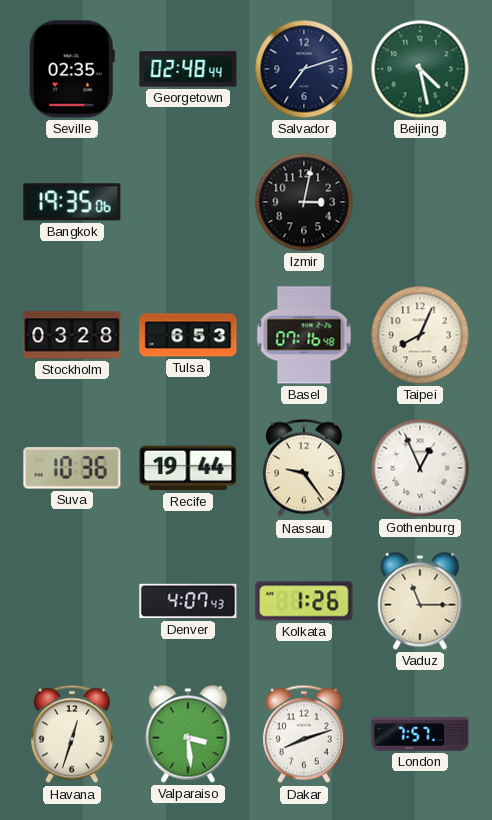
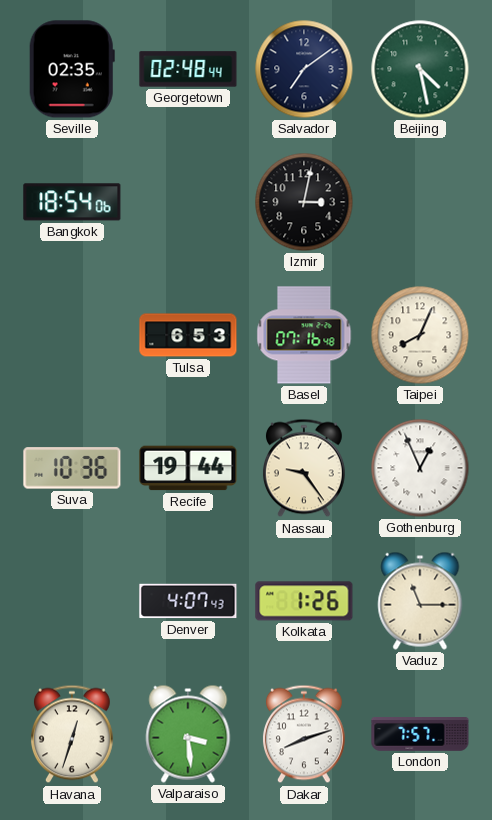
Salvador: 7:12 -> 7:09
Bangkok: 19:35 -> 18:54
Stockholm: 03:28 -> none
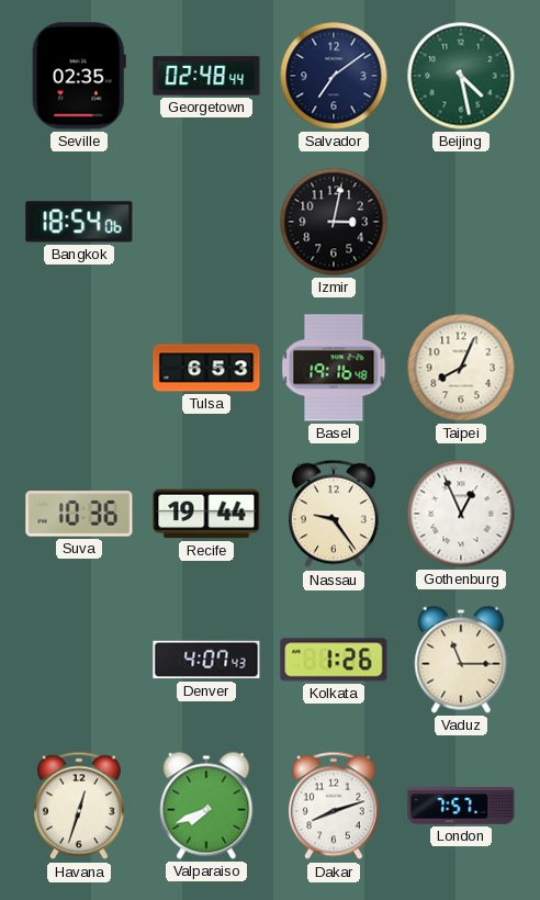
Basel: 07:16 -> 19:16
Valparaiso: 3:29 -> 7:41
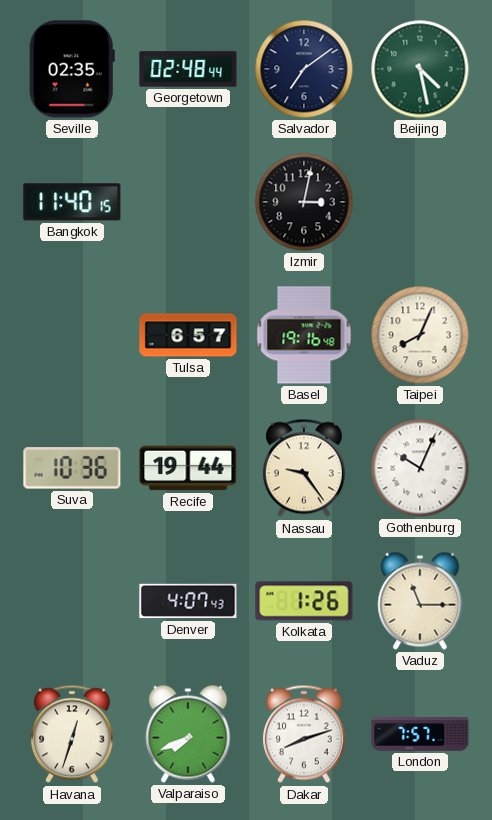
Bangkok: 18:54 -> 11:40
Tulsa: 6:53 -> 6:57
Gothenburg: 12:56 -> 10:04
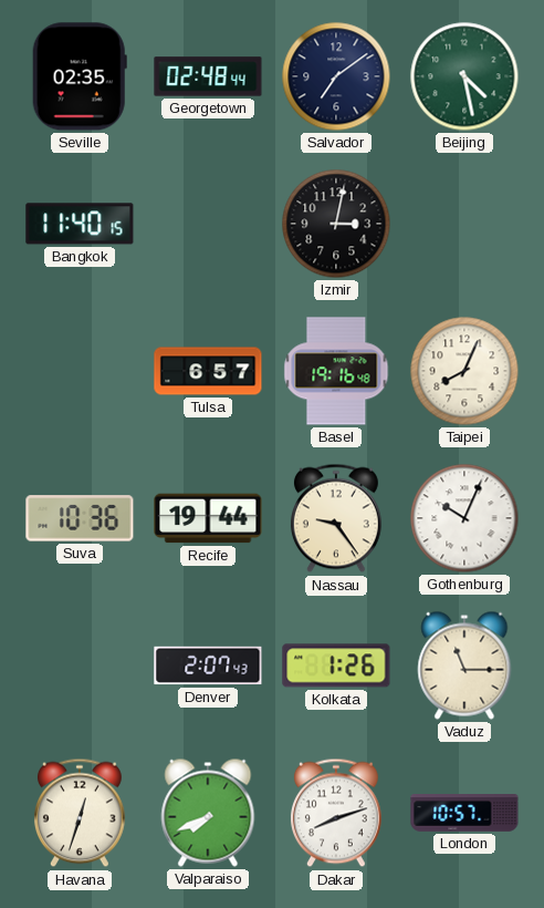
Denver: 4:07 -> 2:07
London: 7:57 -> 10:57
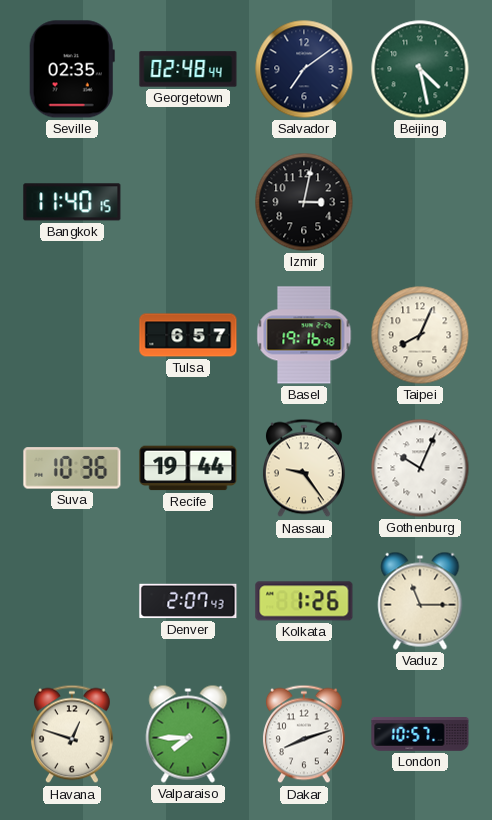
Havana: 12:33 -> 12:48
Valparaiso: 7:41 -> 7:45
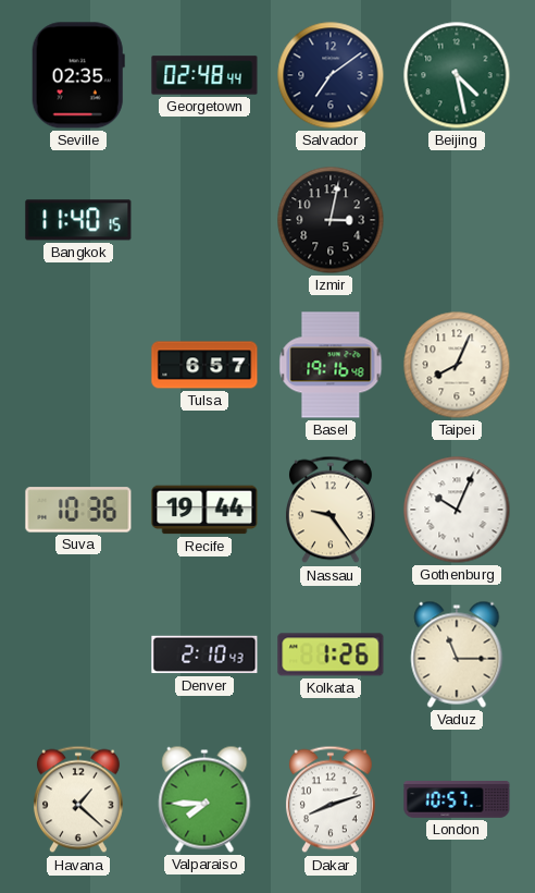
Denver: 2:07 -> 2:10
Havana: 12:48 -> 1:22
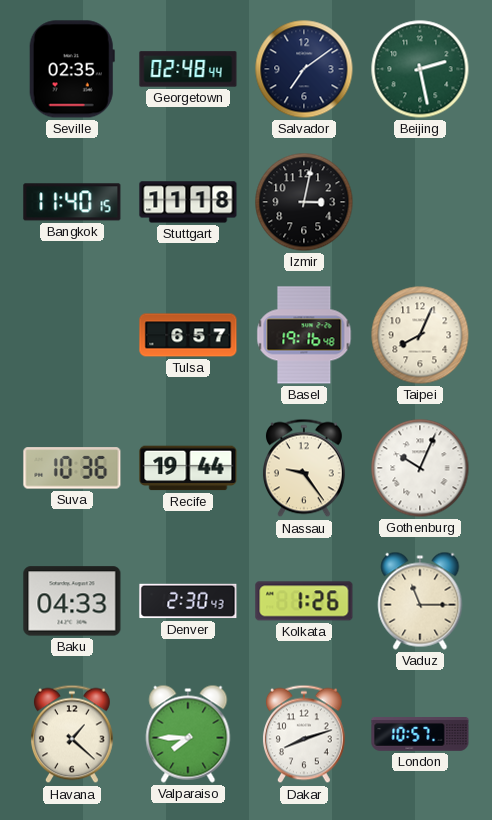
Beijing: 4:28 -> 2:28
Stuttgart: none -> 11:18
Baku: none -> 04:33
Denver: 2:10 -> 2:30
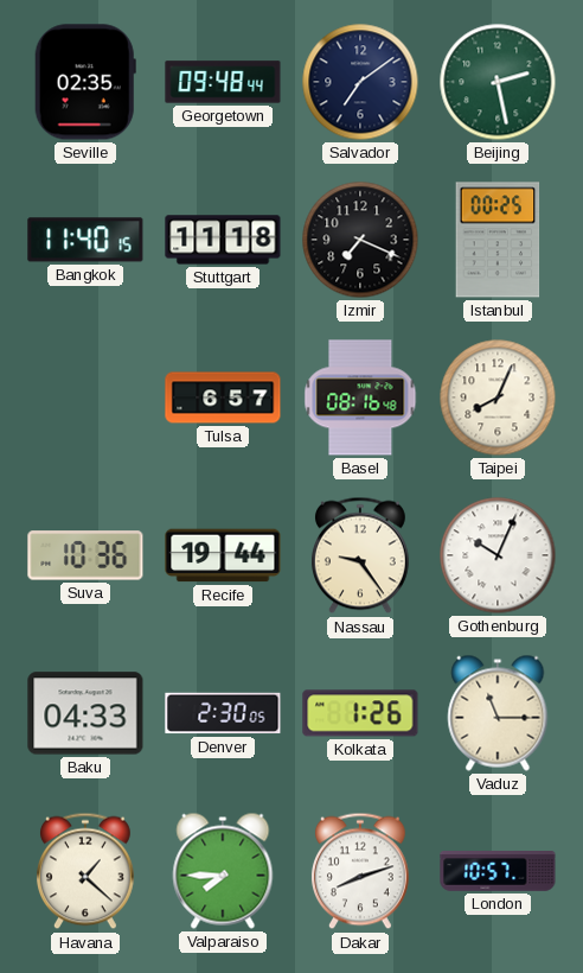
Georgetown: 02:48 -> 09:48
Izmir: 3:02 -> 7:19
Istanbul: none -> 00:25
Basel: 19:16 -> 08:16
Denver: 2:30:43 -> 2:30:05
